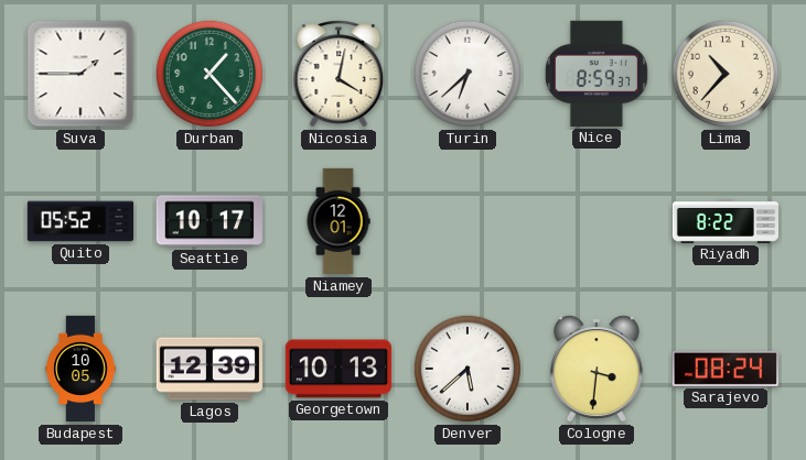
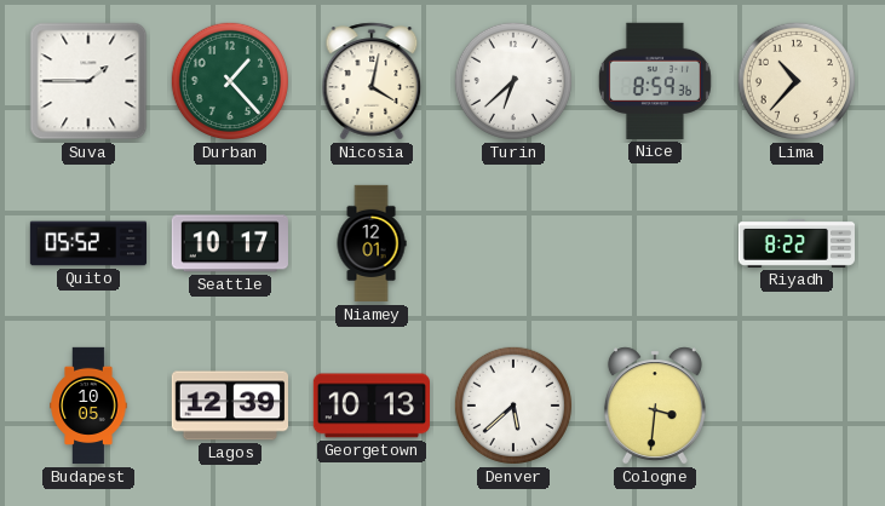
Nice: 8:59:37 -> 8:59:36
Sarajevo: 08:24 -> none
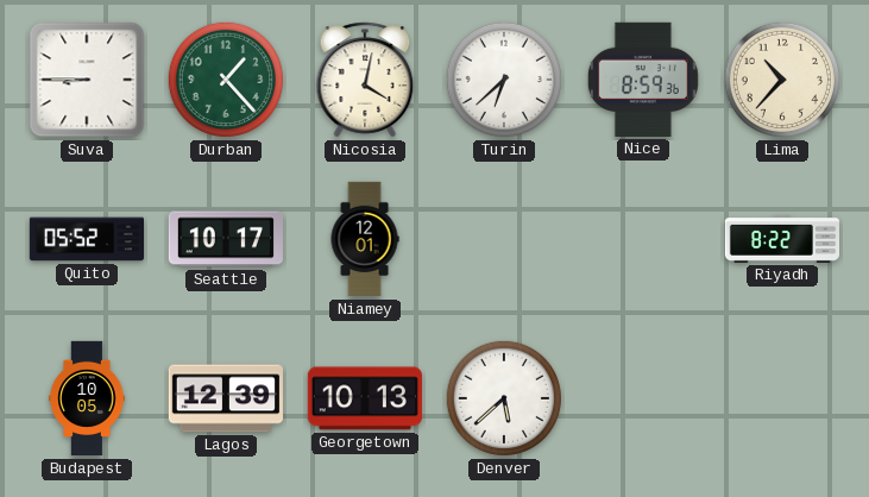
Suva: 1:45 -> 8:45
Cologne: 3:31 -> none
